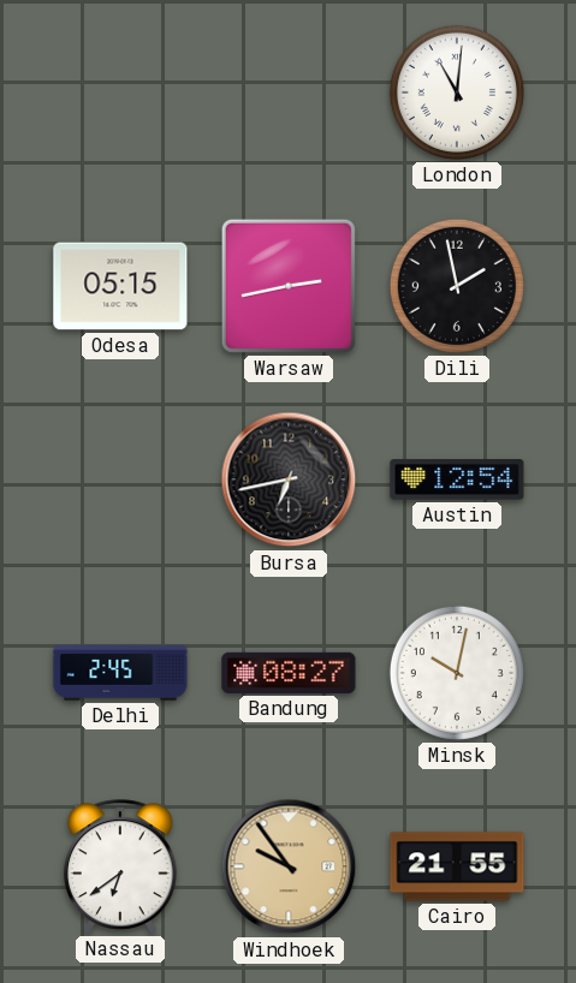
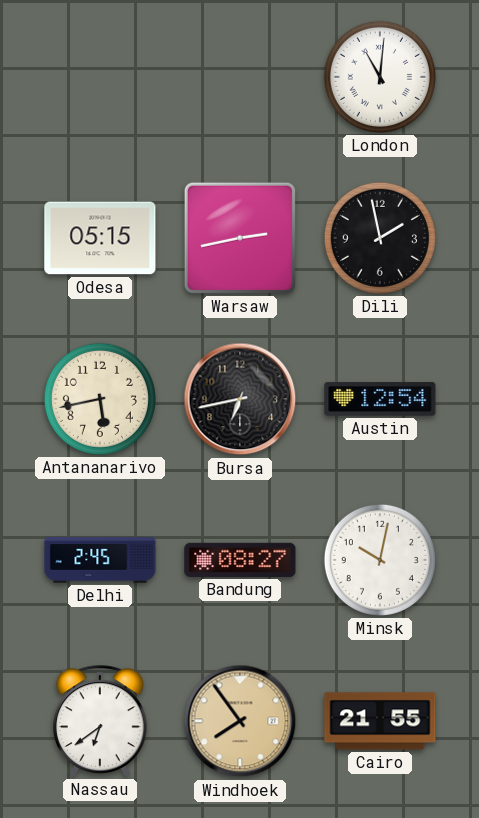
Antananarivo: none -> 5:43
Windhoek: 9:54 -> 7:54
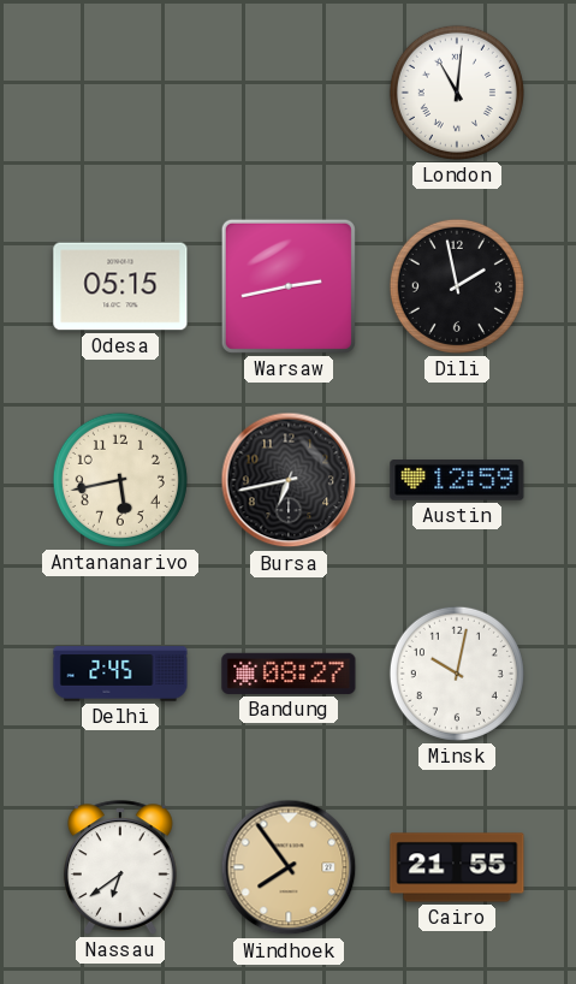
Austin: 12:54 -> 12:59
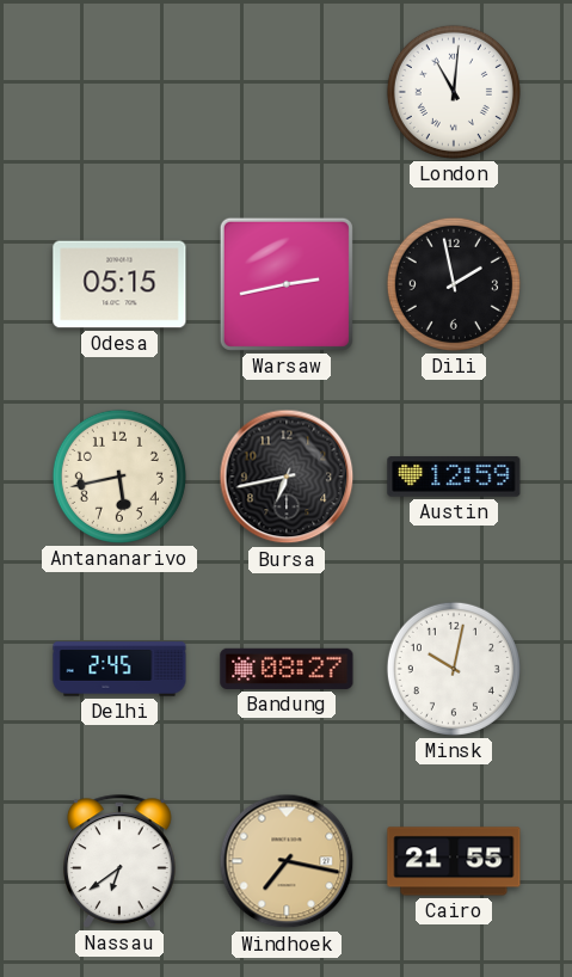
Windhoek: 7:54 -> 7:17
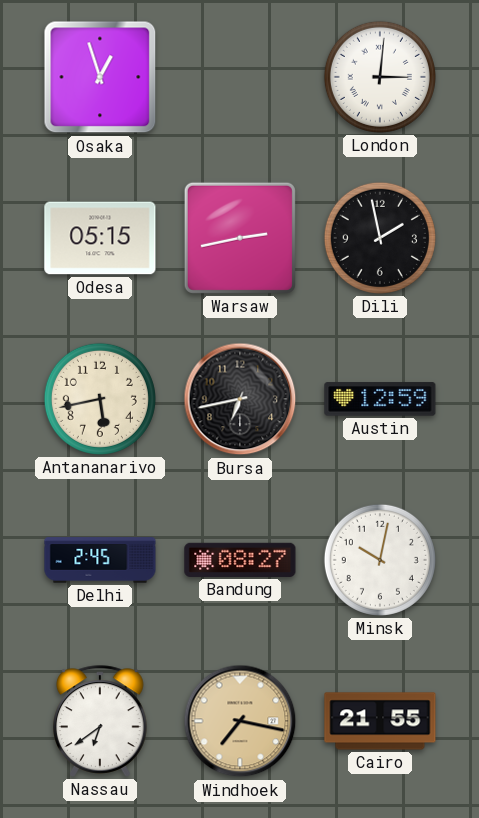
Osaka: none -> 12:57
London: 11:01 -> 3:01
